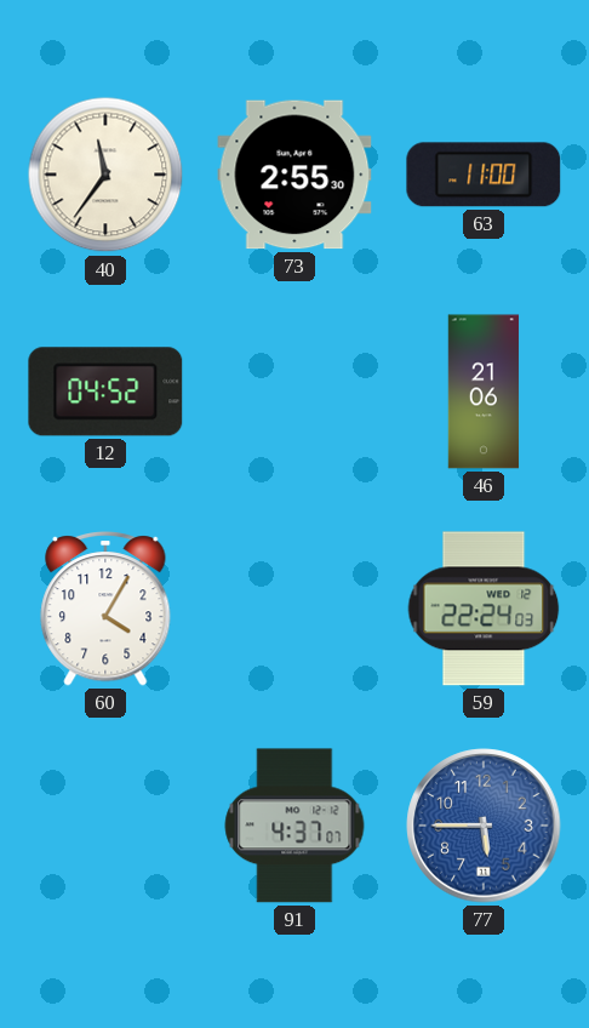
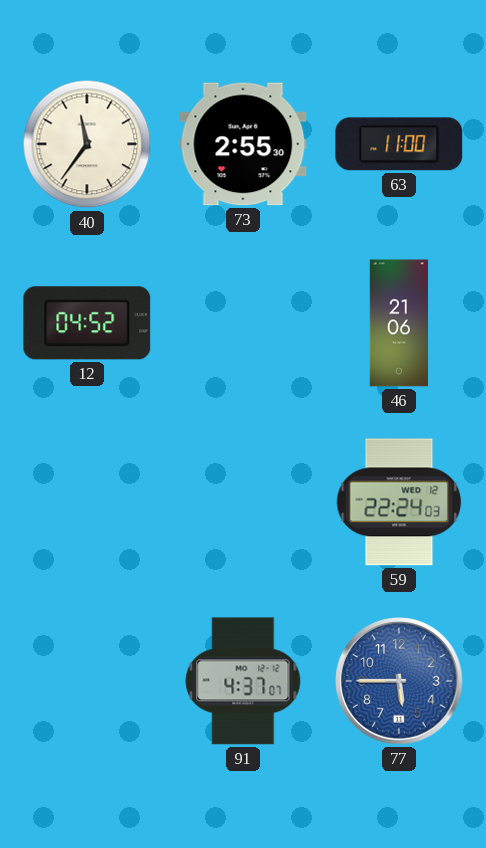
60: 4:05 -> none
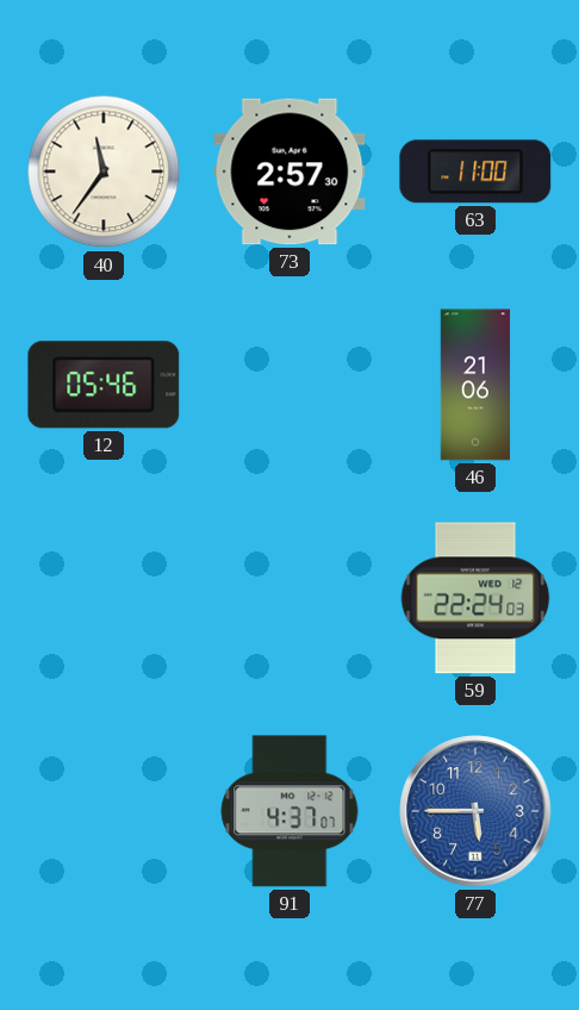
73: 2:55 -> 2:57
12: 04:52 -> 05:46
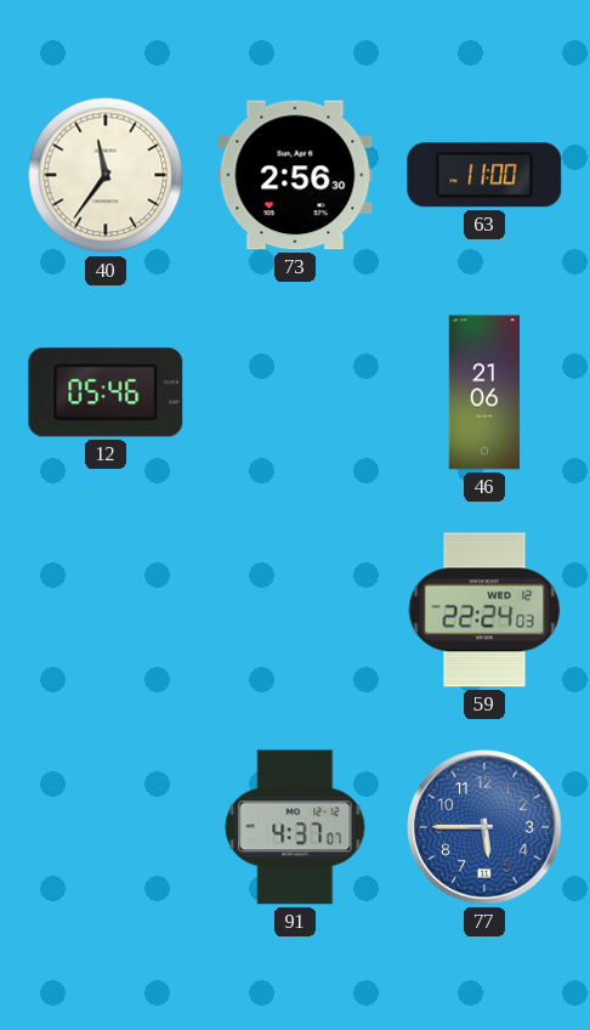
73: 2:57 -> 2:56
